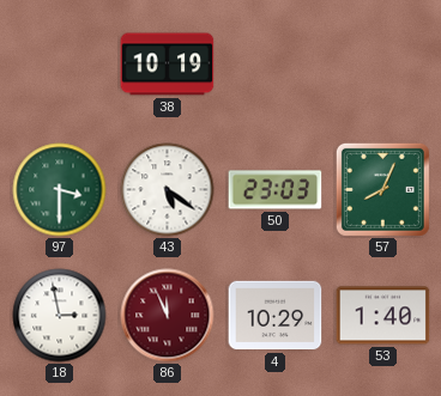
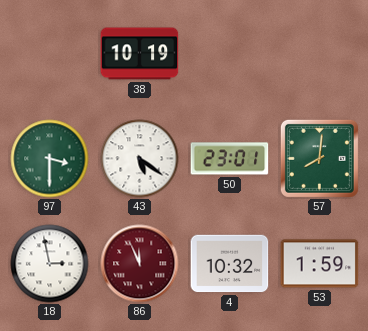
50: 23:03 -> 23:01
57: 8:04 -> 8:01
4: 10:29 -> 10:32
53: 1:40 -> 1:59
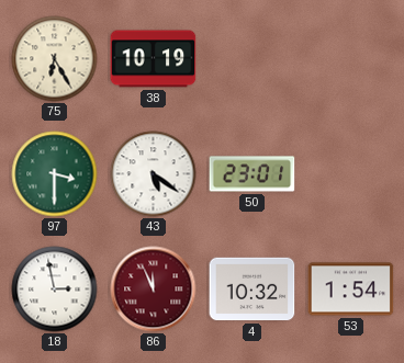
75: none -> 6:25
57: 8:01 -> none
53: 1:59 -> 1:54
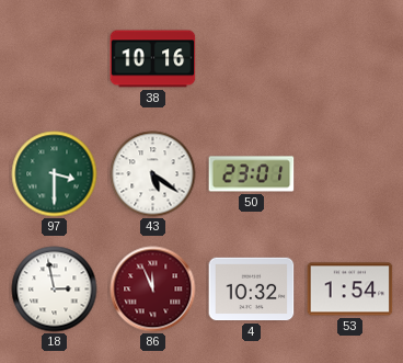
75: 6:25 -> none
38: 10:19 -> 10:16
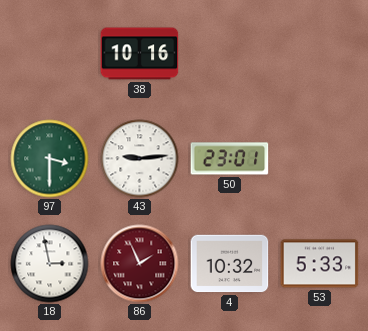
43: 5:21 -> 9:14
86: 11:56 -> 1:56
53: 1:54 -> 5:33
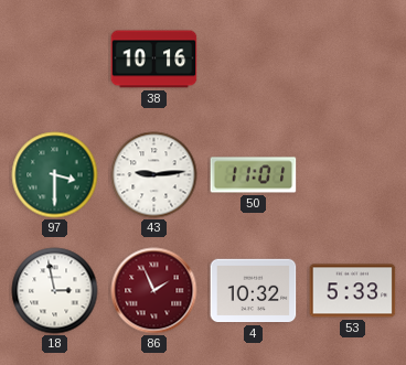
50: 23:01 -> 11:01
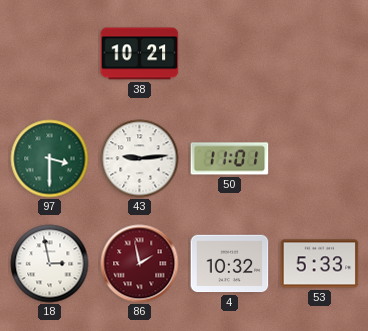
38: 10:16 -> 10:21
86: 1:56 -> 1:58
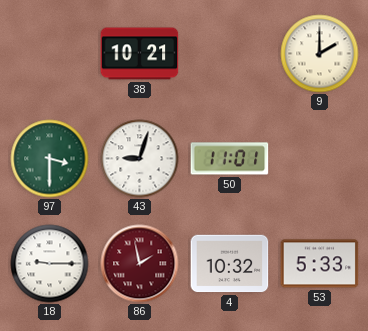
9: none -> 2:00
43: 9:14 -> 9:03
18: 2:58 -> 9:15
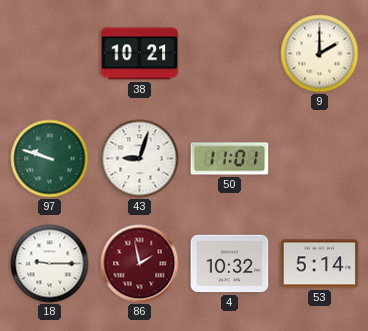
97: 3:30 -> 9:48
53: 5:33 -> 5:14
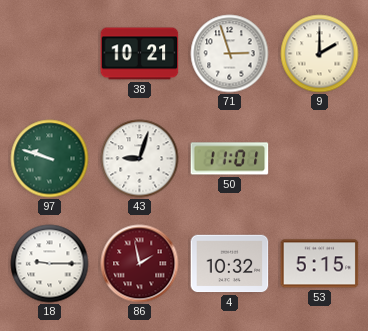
71: none -> 2:57
53: 5:14 -> 5:15
